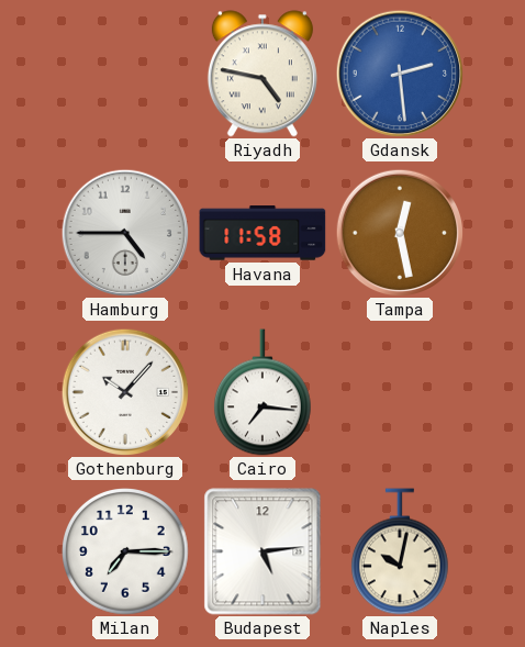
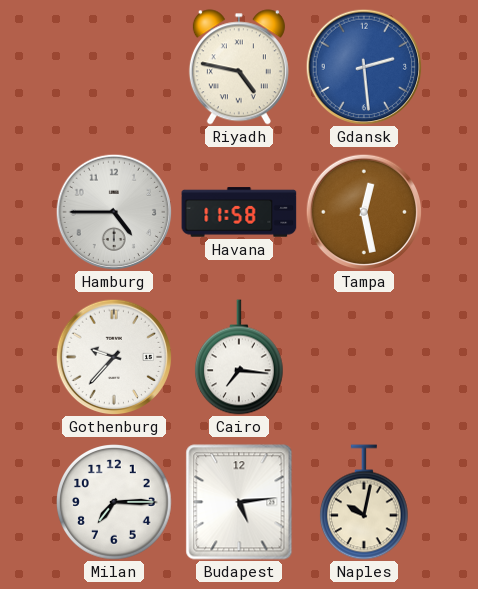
Gothenburg: 10:07 -> 9:37
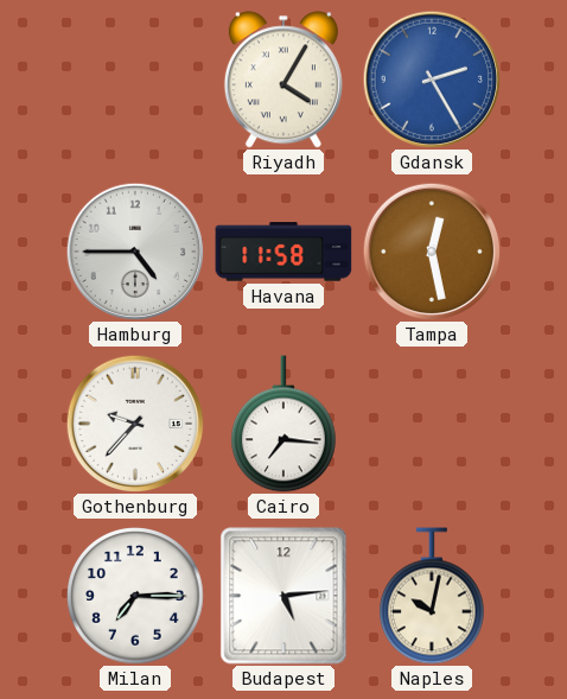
Riyadh: 4:47 -> 4:05
Gdansk: 2:29 -> 2:25
